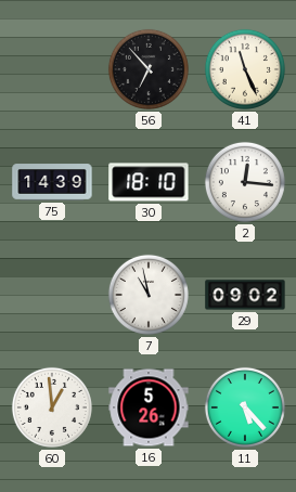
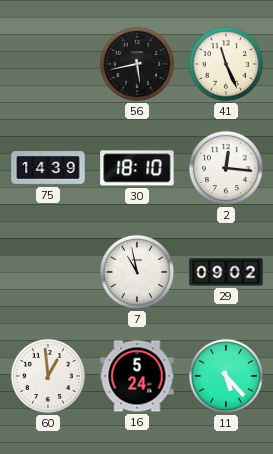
56: 6:53 -> 5:43
16: 5:26 -> 5:24
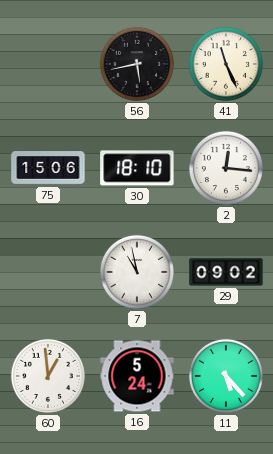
75: 14:39 -> 15:06
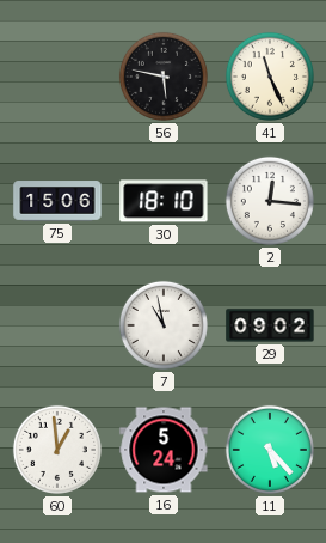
56: 5:43 -> 5:47
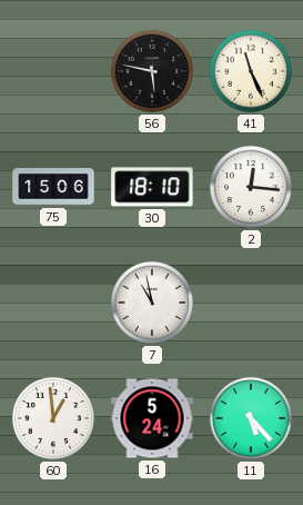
29: 09:02 -> none
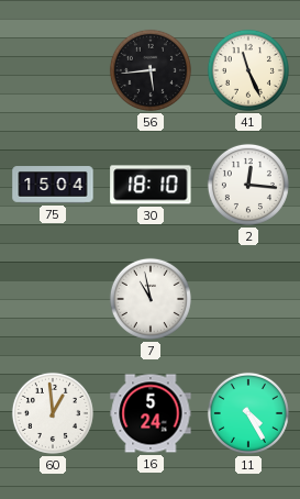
56: 5:47 -> 5:44
75: 15:06 -> 15:04
11: 5:23 -> 4:25
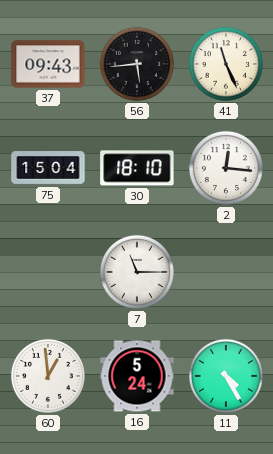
37: none -> 09:43
7: 10:58 -> 11:15
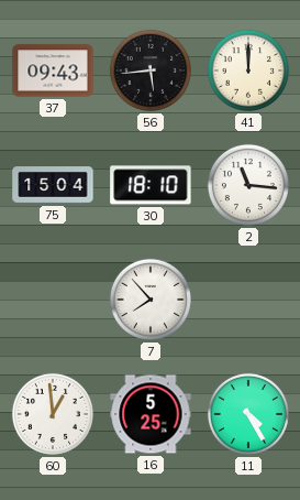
41: 11:26 -> 12:00
2: 12:16 -> 11:16
7: 11:15 -> 7:53
16: 5:24 -> 5:25
